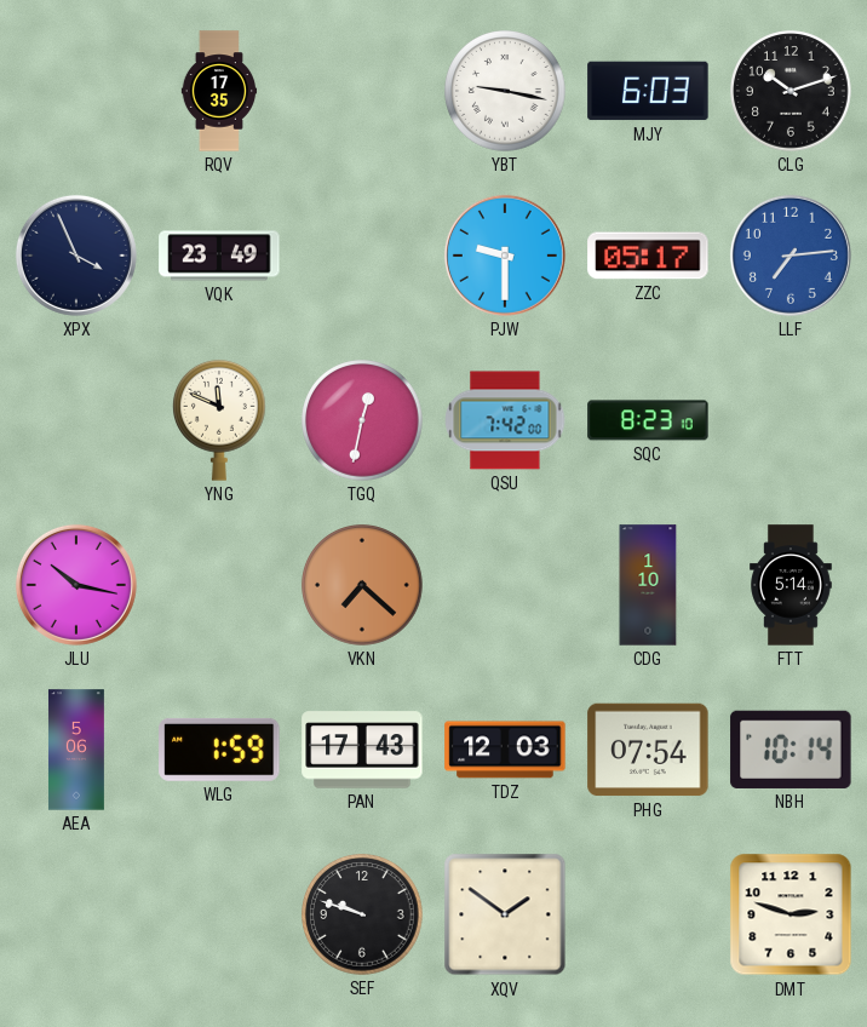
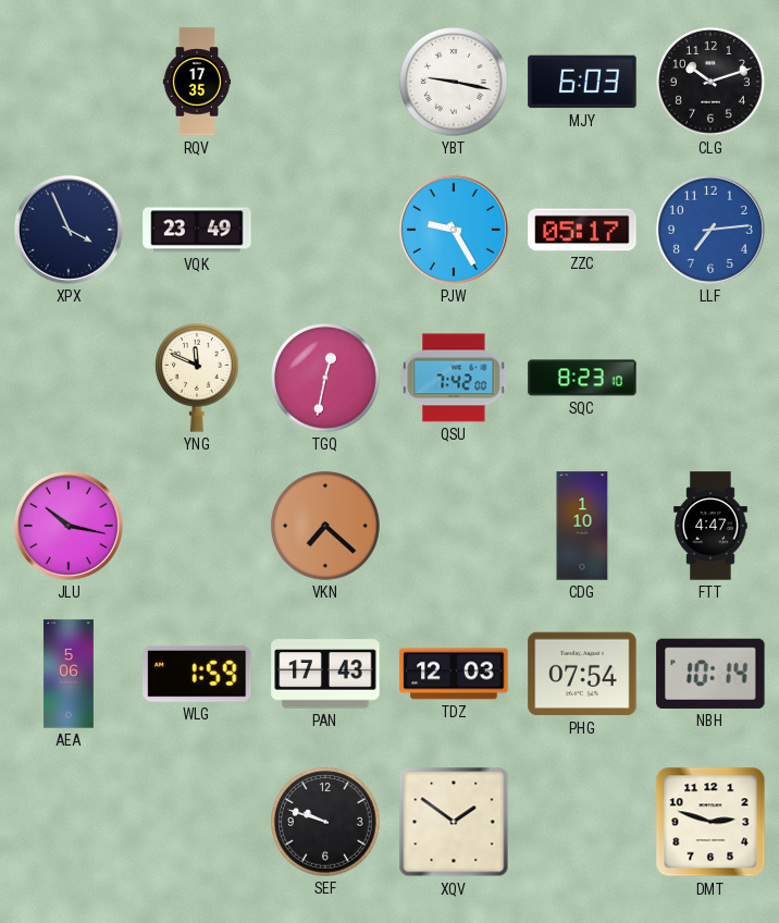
PJW: 9:30 -> 9:25
FTT: 5:14 -> 4:47
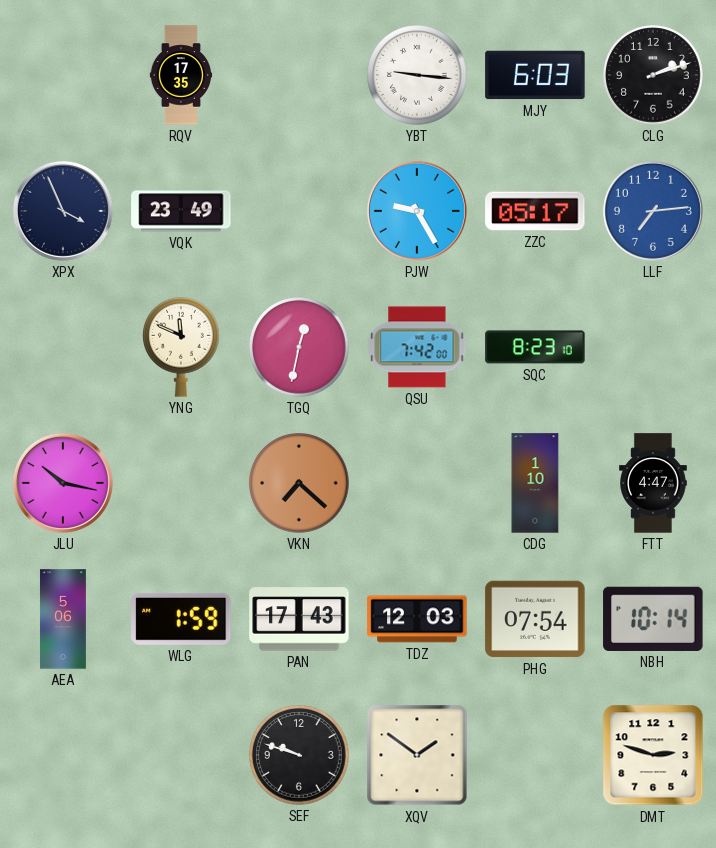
YBT: 9:17 -> 9:16
CLG: 10:12 -> 2:12
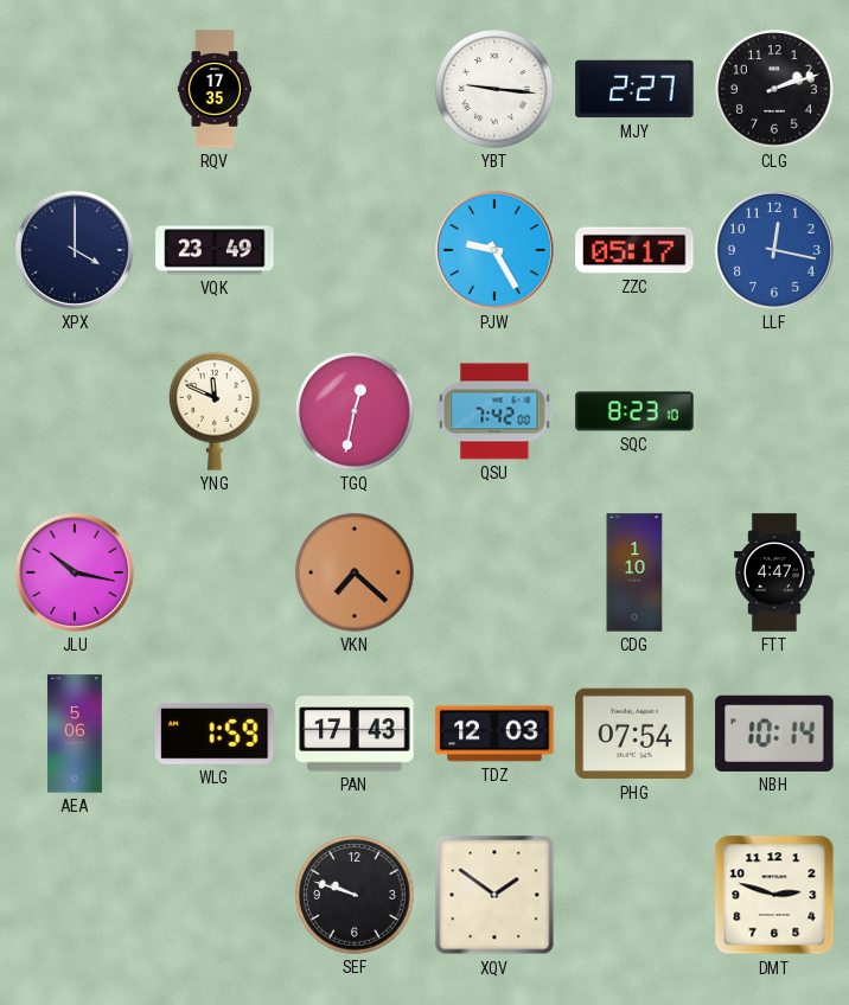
MJY: 6:03 -> 2:27
XPX: 3:56 -> 4:00
LLF: 7:14 -> 12:17
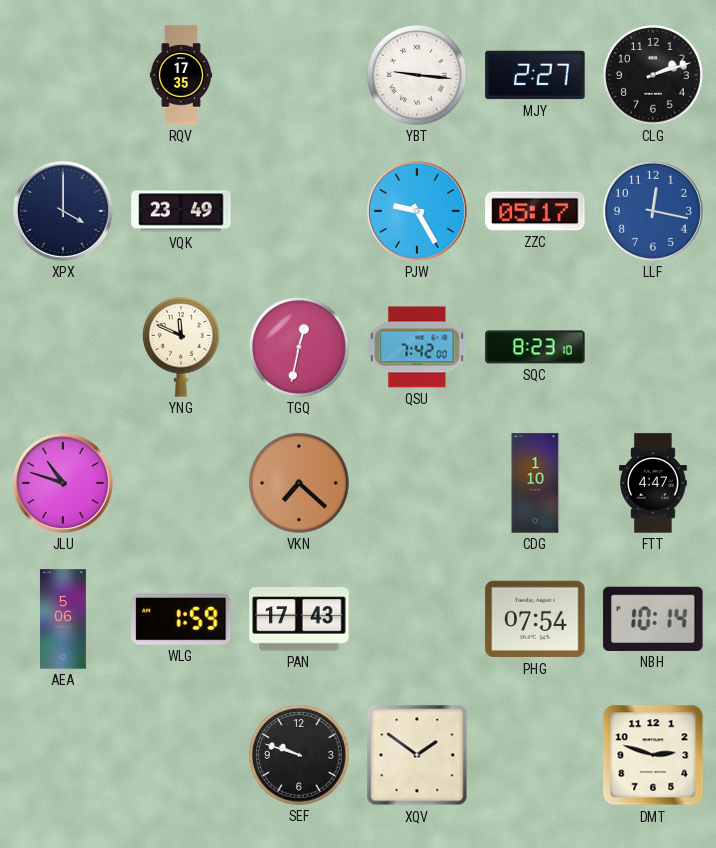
JLU: 10:17 -> 10:48
TDZ: 12:03 -> none
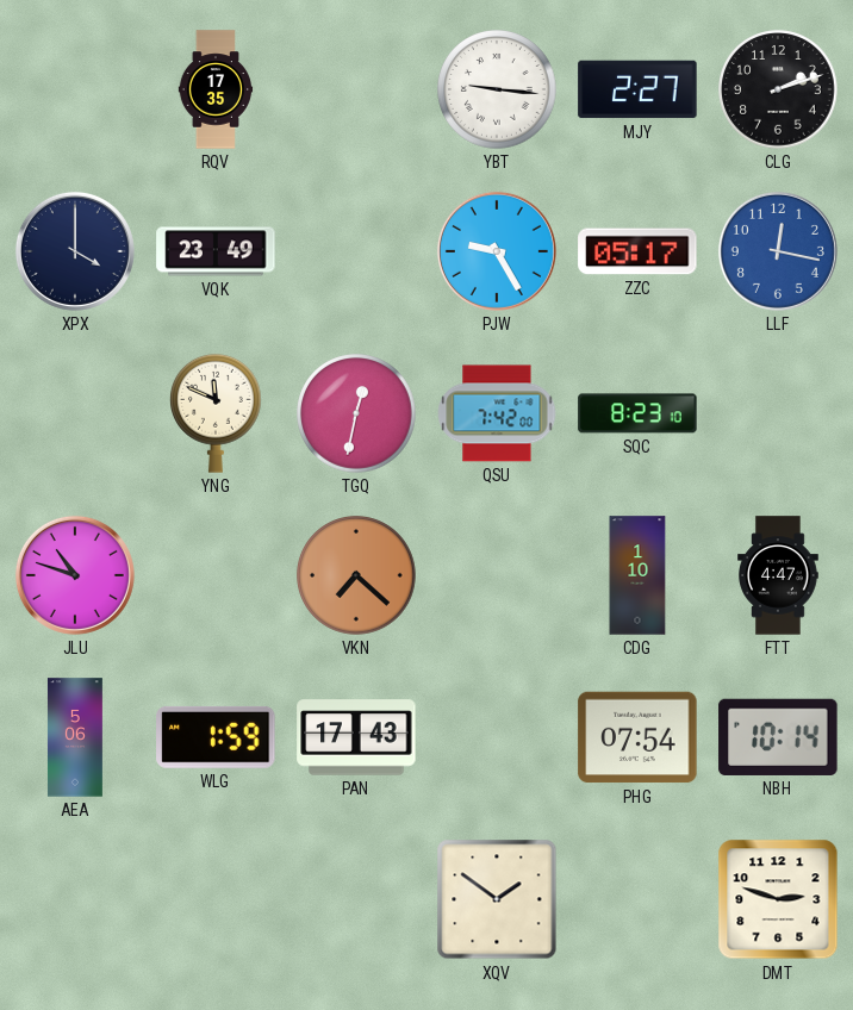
SEF: 9:48 -> none
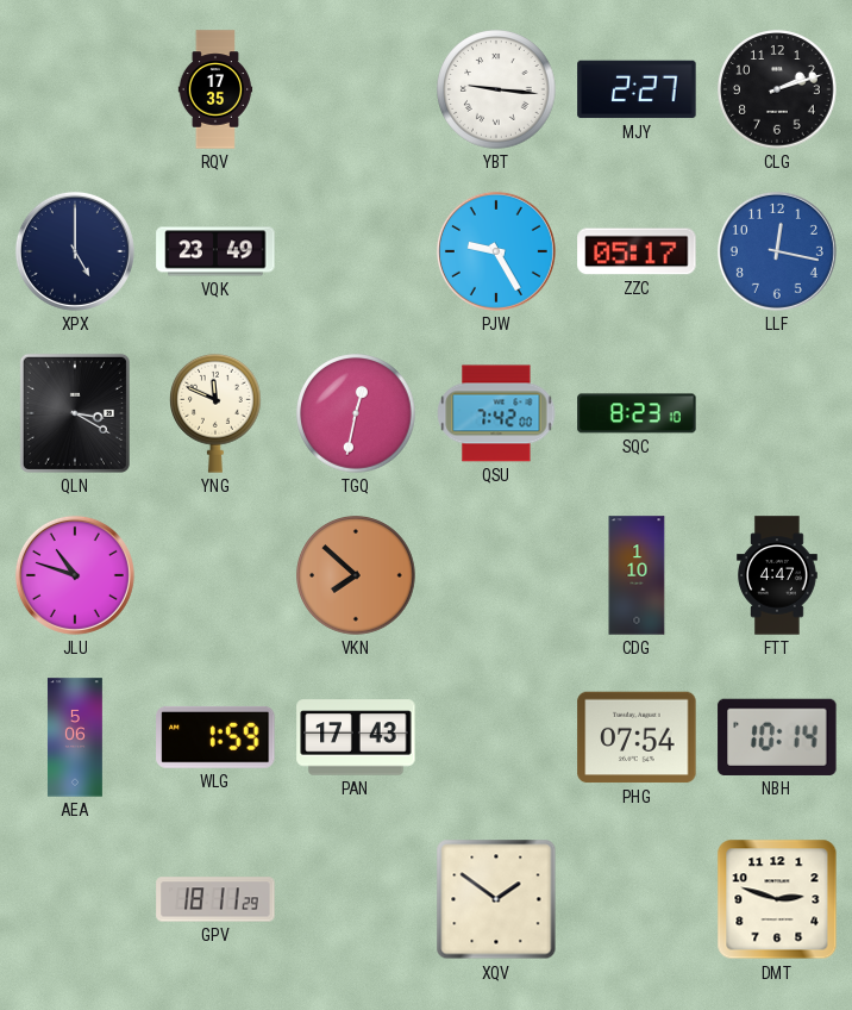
XPX: 4:00 -> 5:00
QLN: none -> 3:20
VKN: 7:22 -> 7:52
GPV: none -> 18:11
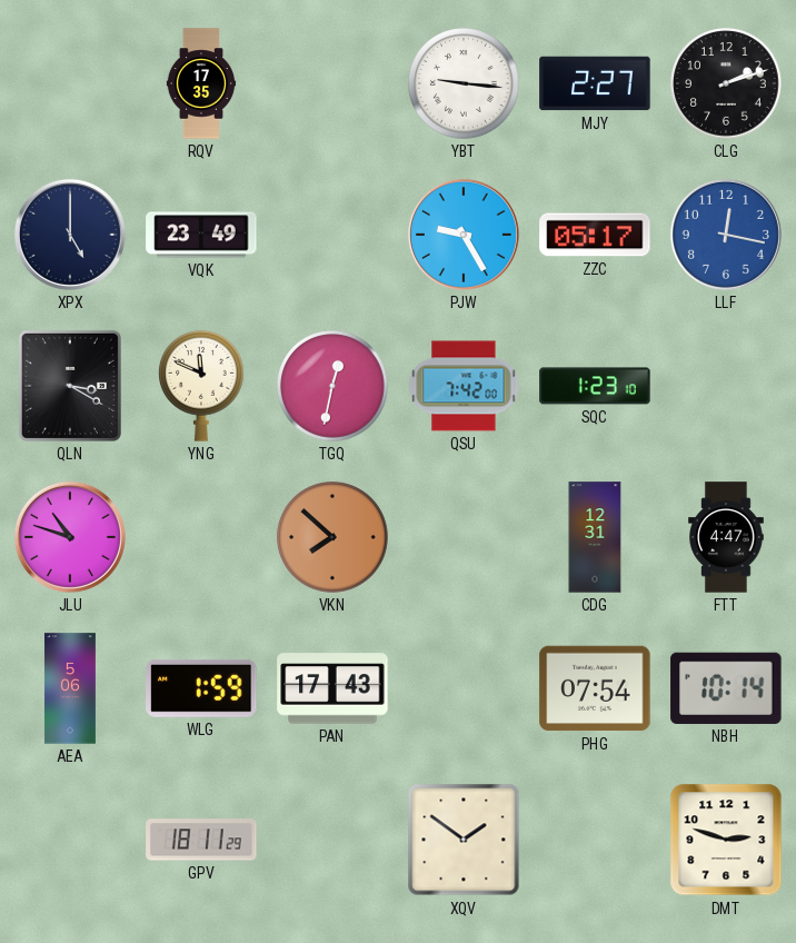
SQC: 8:23 -> 1:23
CDG: 1:10 -> 12:31
